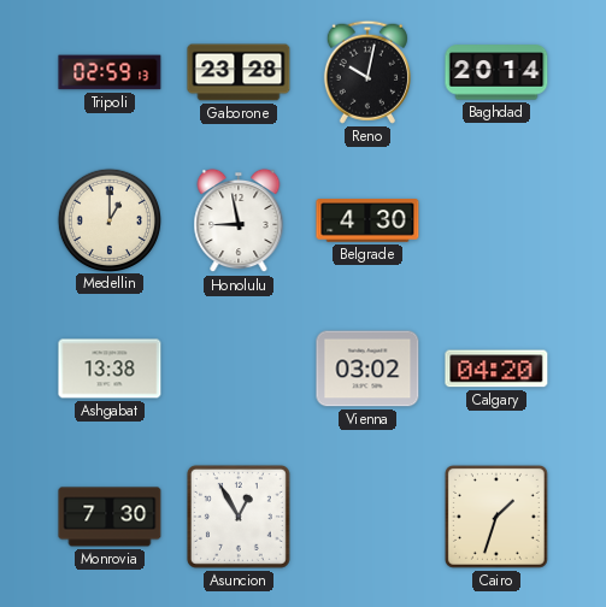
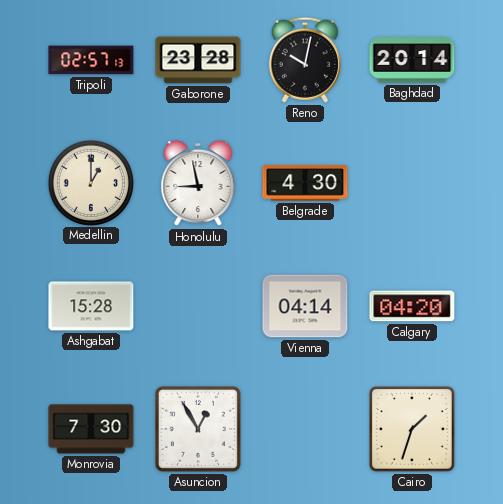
Tripoli: 02:59 -> 02:57
Ashgabat: 13:38 -> 15:28
Vienna: 03:02 -> 04:14
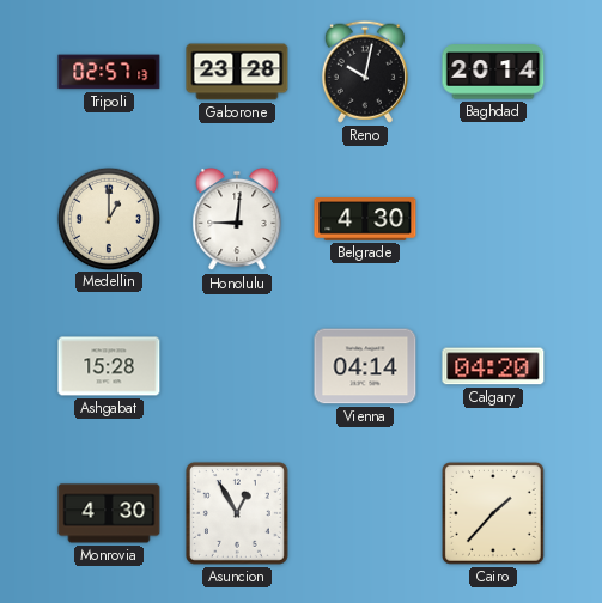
Honolulu: 8:58 -> 9:01
Monrovia: 7:30 -> 4:30
Cairo: 1:33 -> 1:37
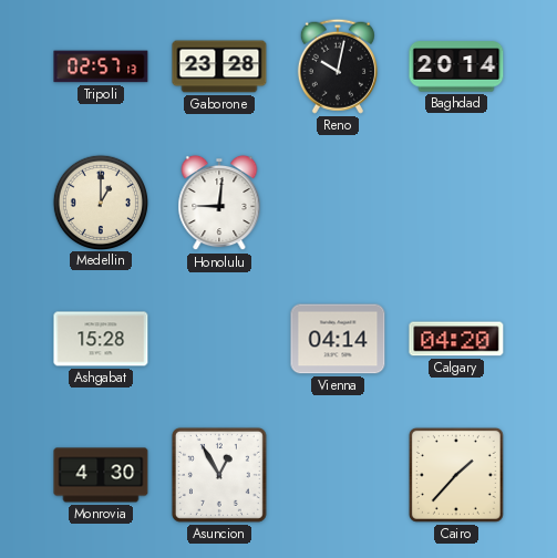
Belgrade: 4:30 -> none
